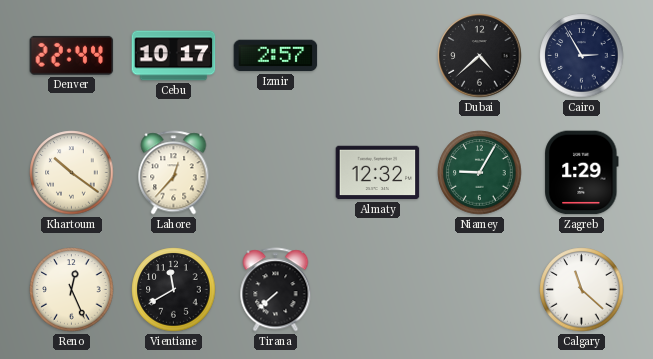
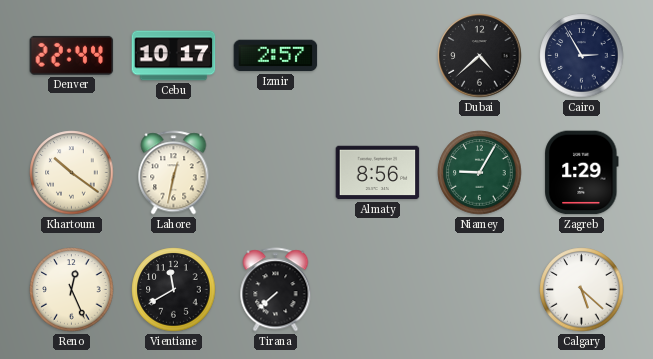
Lahore: 12:37 -> 12:32
Almaty: 12:32 -> 8:56
Calgary: 11:22 -> 5:22
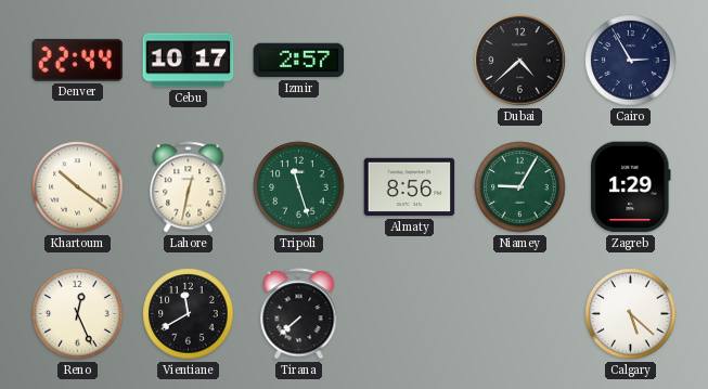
Tripoli: none -> 11:27
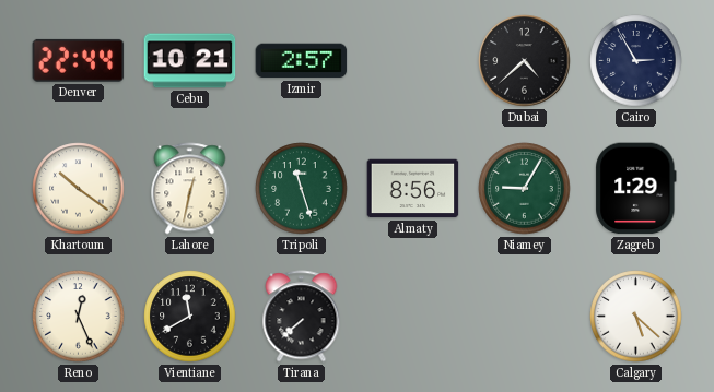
Cebu: 10:17 -> 10:21
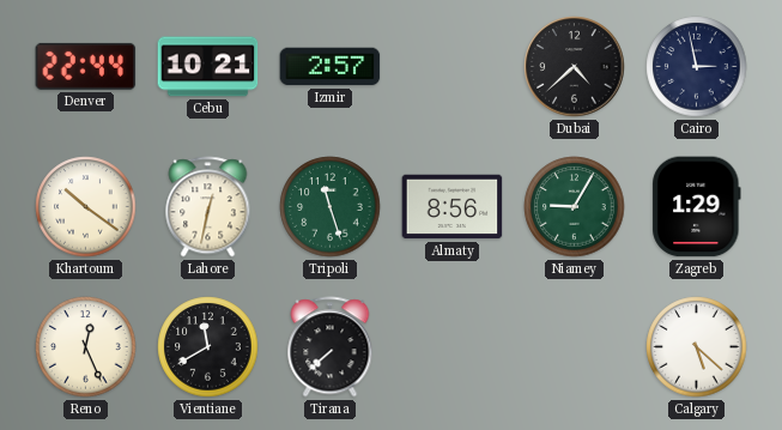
Cairo: 2:55 -> 2:58
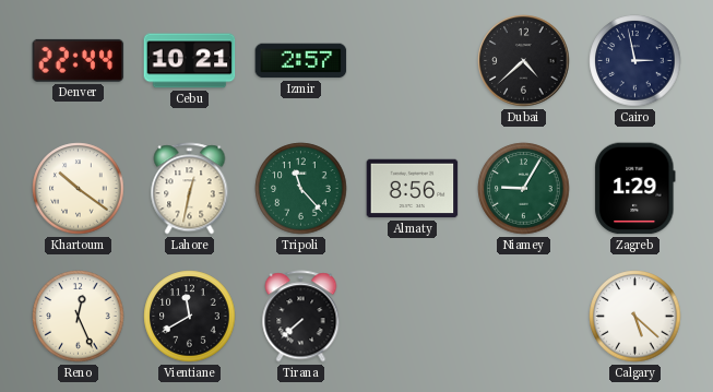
Tripoli: 11:27 -> 11:23
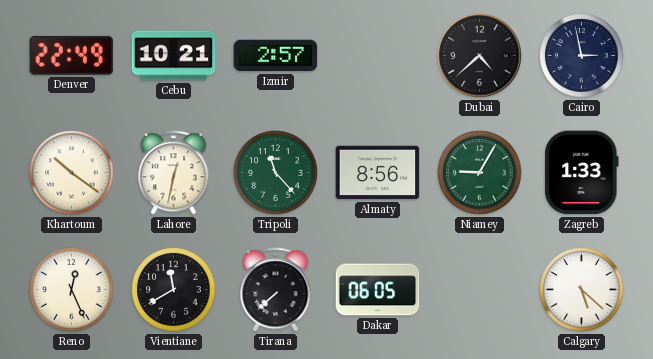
Denver: 22:44 -> 22:49
Zagreb: 1:29 -> 1:33
Dakar: none -> 06:05
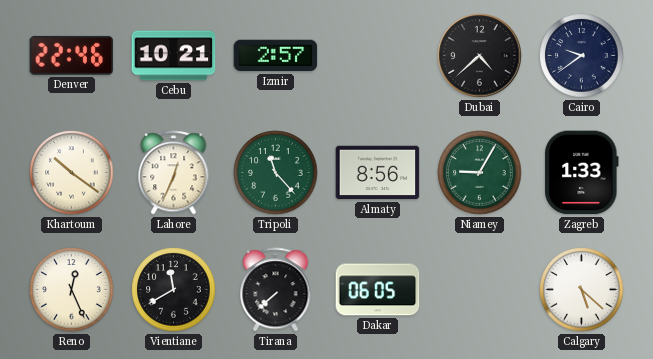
Denver: 22:49 -> 22:46
Cairo: 2:58 -> 9:39
Lahore: 12:32 -> 12:34
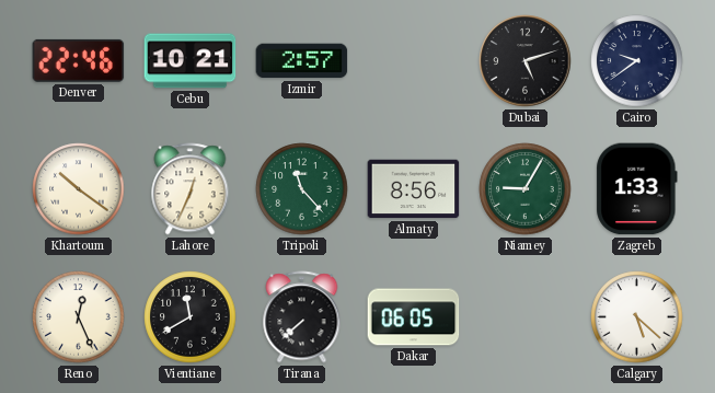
Dubai: 4:38 -> 5:12
